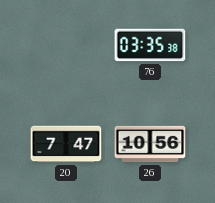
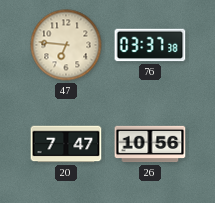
47: none -> 6:46
76: 03:35 -> 03:37
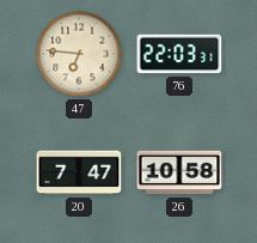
76: 03:37 -> 22:03
26: 10:56 -> 10:58
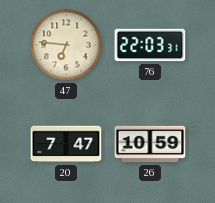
26: 10:58 -> 10:59
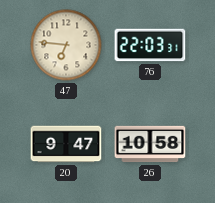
20: 7:47 -> 9:47
26: 10:59 -> 10:58
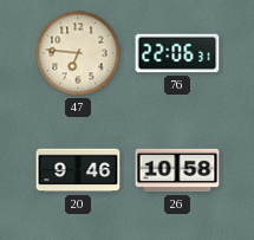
76: 22:03 -> 22:06
20: 9:47 -> 9:46
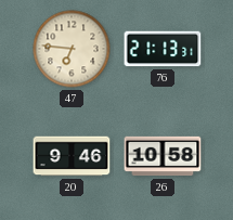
76: 22:06 -> 21:13
